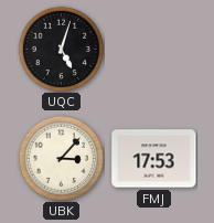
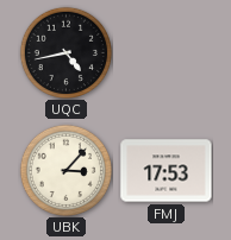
UQC: 5:03 -> 4:43
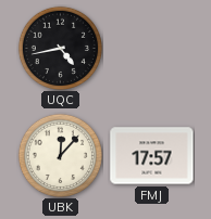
UBK: 3:07 -> 12:07
FMJ: 17:53 -> 17:57
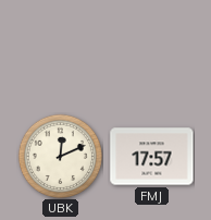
UQC: 4:43 -> none
UBK: 12:07 -> 12:11
